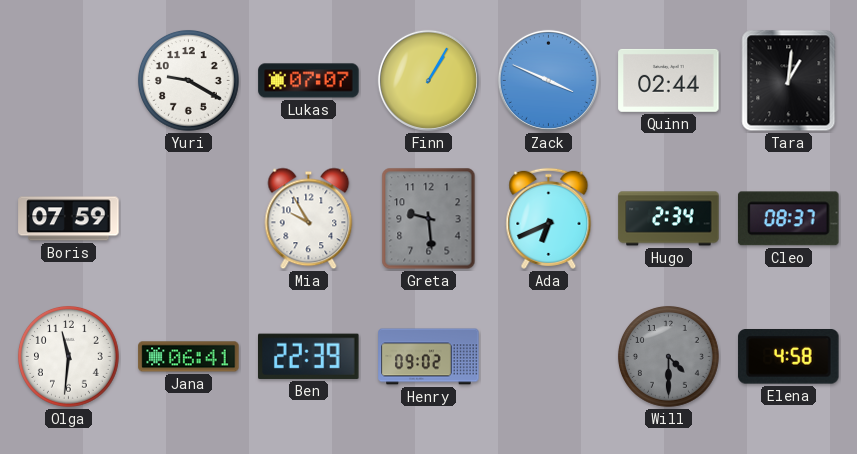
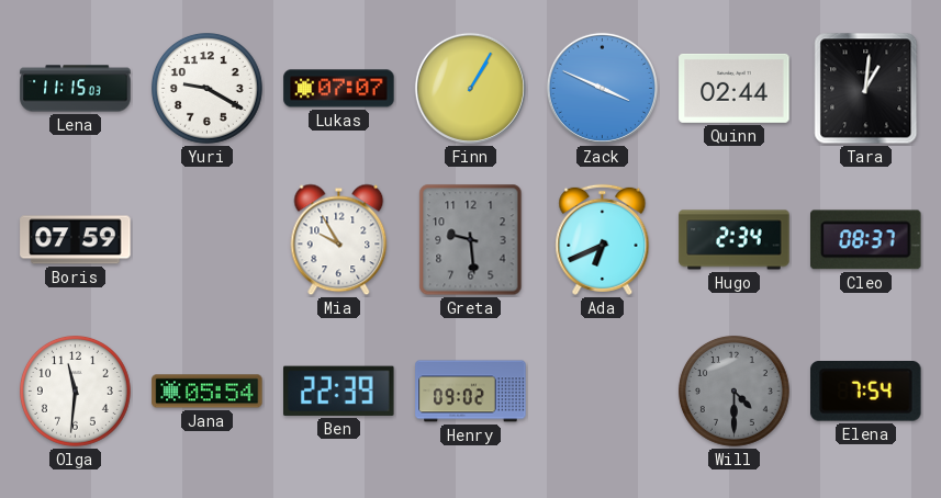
Lena: none -> 11:15
Jana: 06:41 -> 05:54
Elena: 4:58 -> 7:54
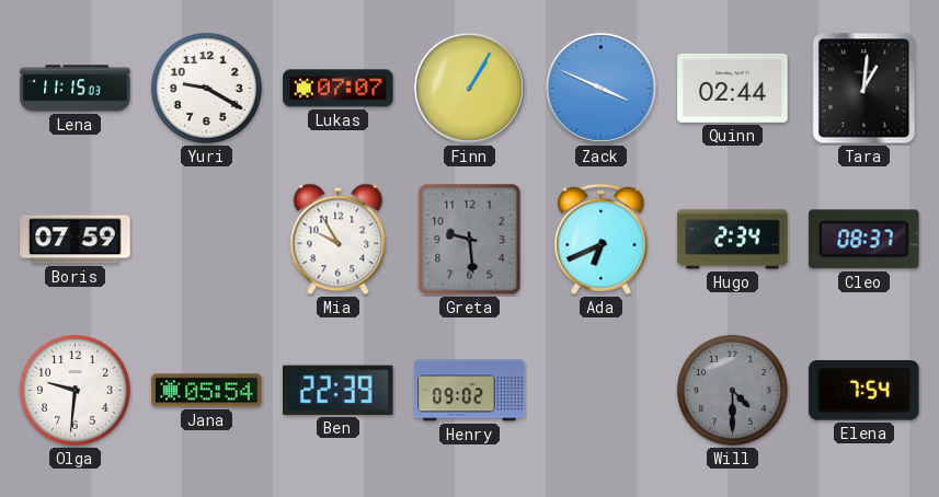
Olga: 11:31 -> 9:31
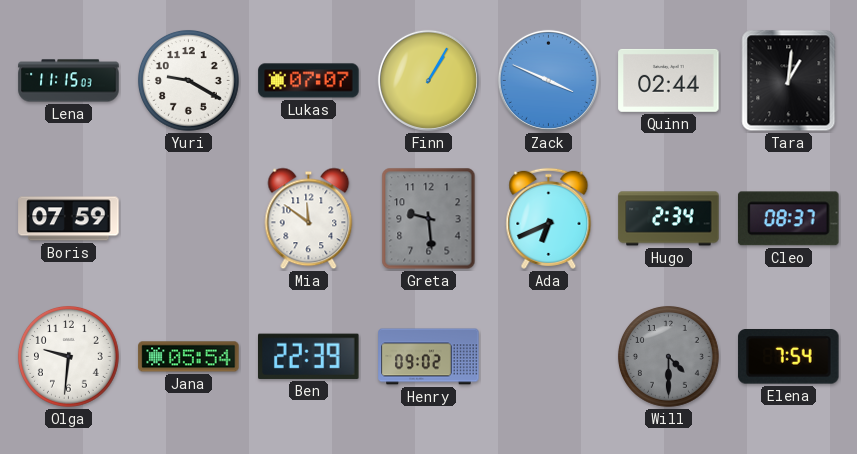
Mia: 9:55 -> 11:51
